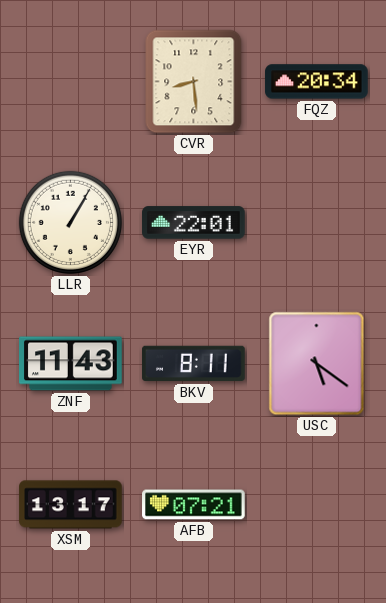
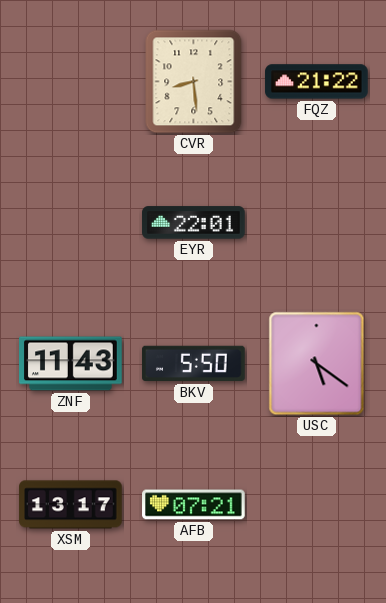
FQZ: 20:34 -> 21:22
LLR: 1:05 -> none
BKV: 8:11 -> 5:50
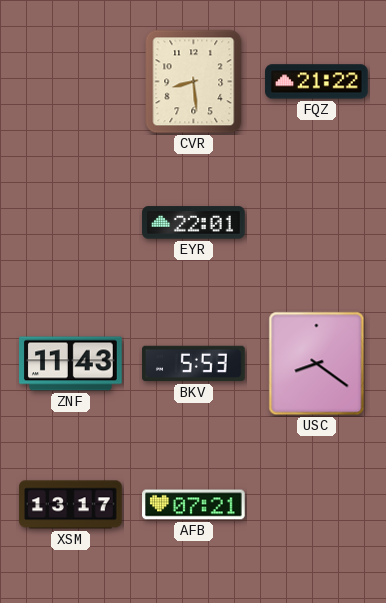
BKV: 5:50 -> 5:53
USC: 5:21 -> 8:21
